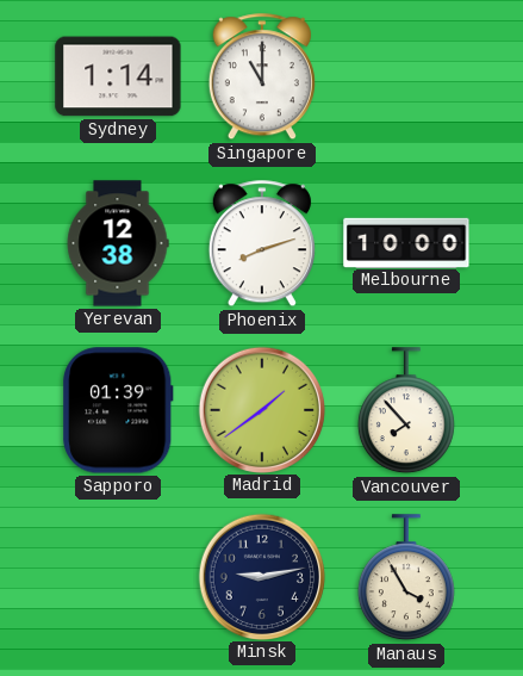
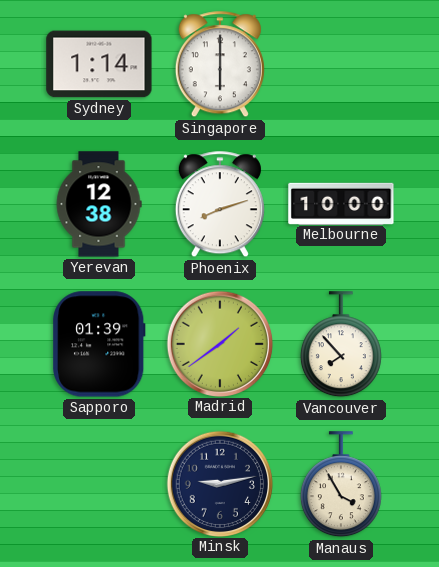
Singapore: 11:00 -> 6:00
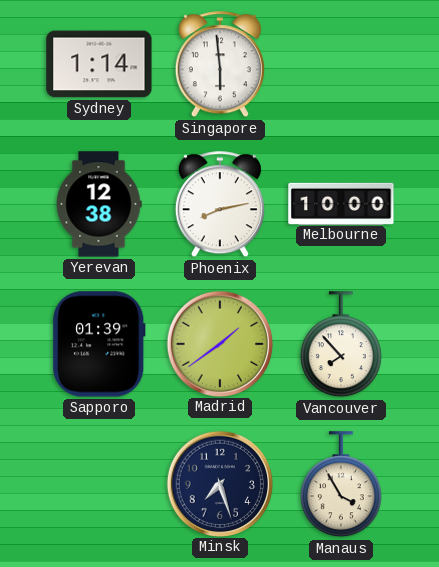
Singapore: 6:00 -> 5:59
Phoenix: 8:12 -> 8:13
Minsk: 9:13 -> 7:27
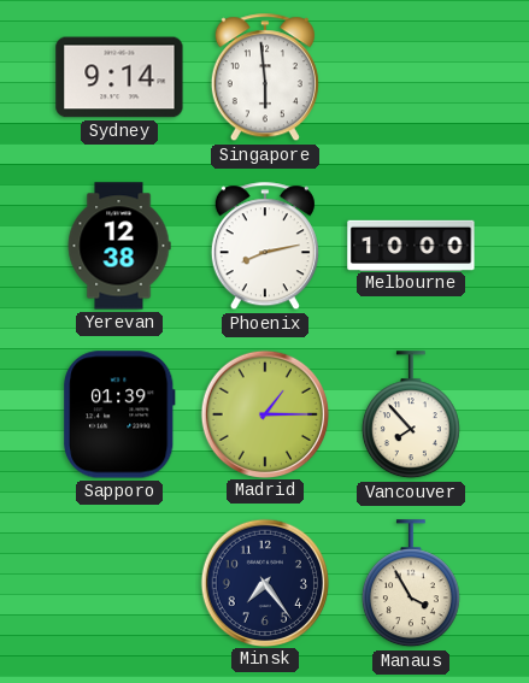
Sydney: 1:14 -> 9:14
Madrid: 1:39 -> 1:15
Minsk: 7:27 -> 7:24
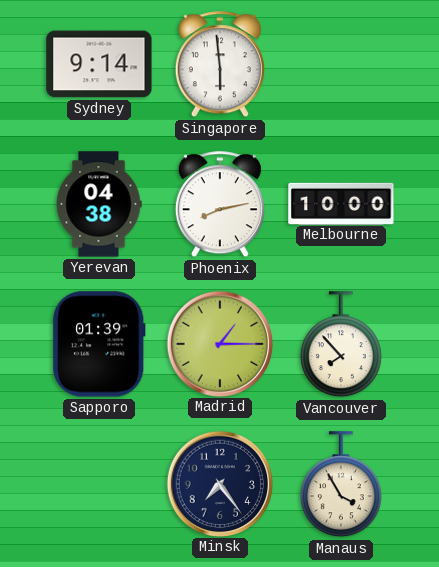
Yerevan: 12:38 -> 04:38
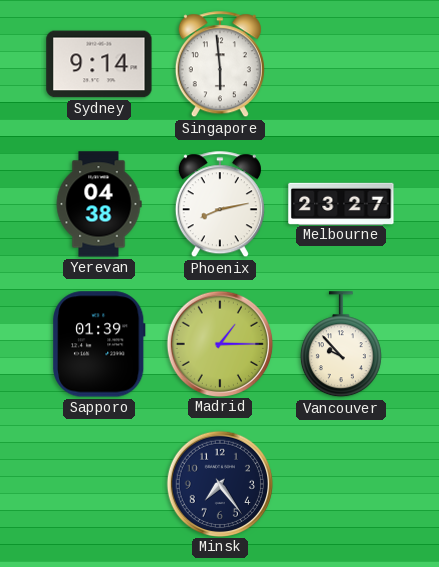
Melbourne: 10:00 -> 23:27
Vancouver: 7:53 -> 9:53
Manaus: 3:55 -> none
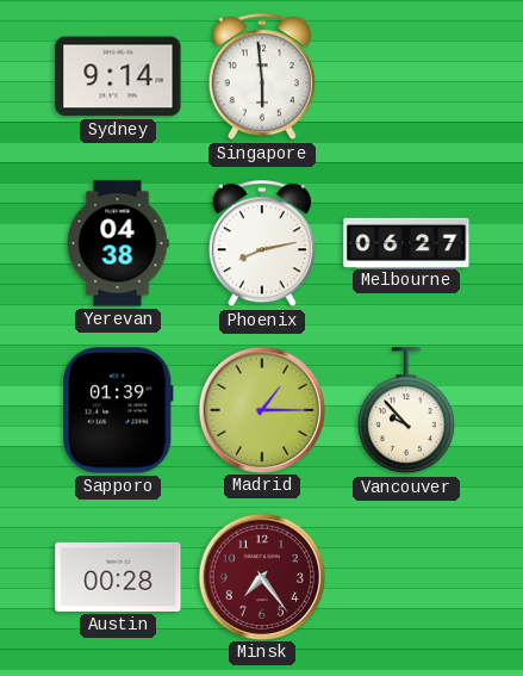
Melbourne: 23:27 -> 06:27
Austin: none -> 00:28
Minsk dial: navy -> burgundy
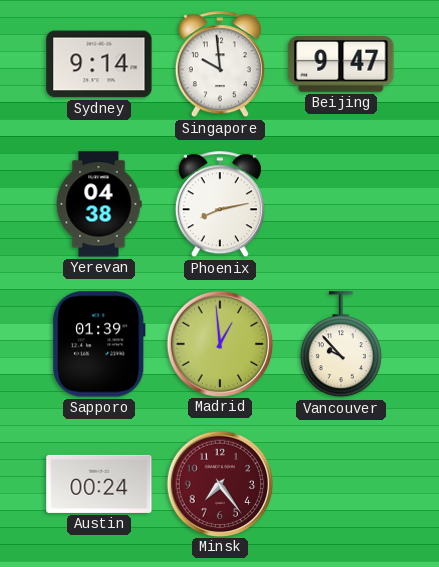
Singapore: 5:59 -> 9:59
Beijing: none -> 9:47
Melbourne: 06:27 -> none
Madrid: 1:15 -> 12:59
Austin: 00:28 -> 00:24
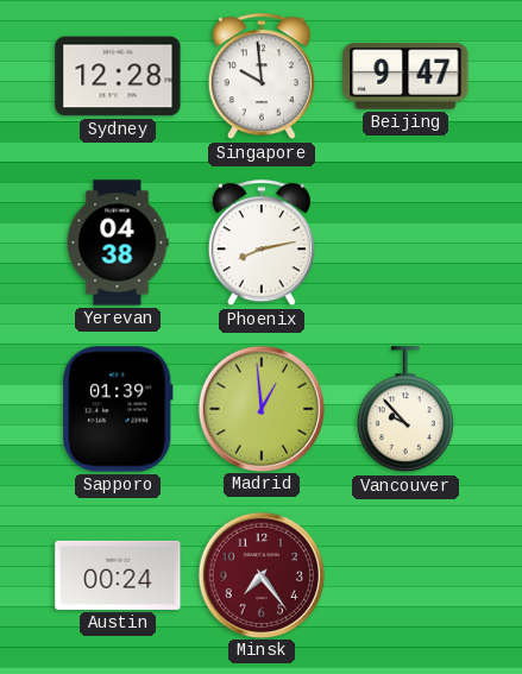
Sydney: 9:14 -> 12:28
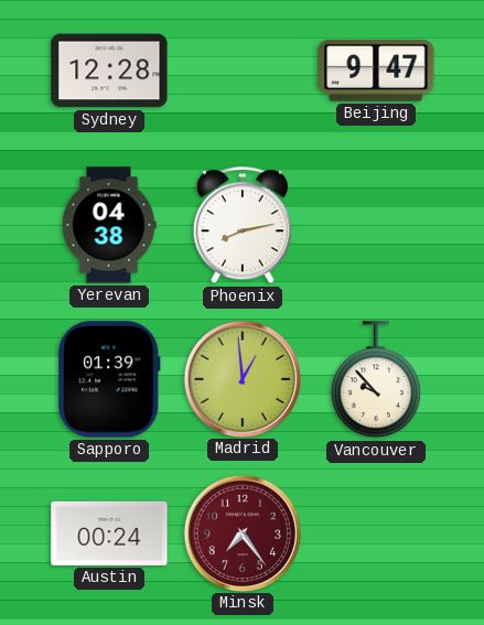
Singapore: 9:59 -> none
